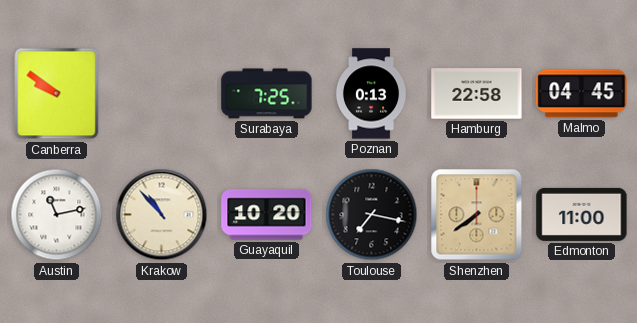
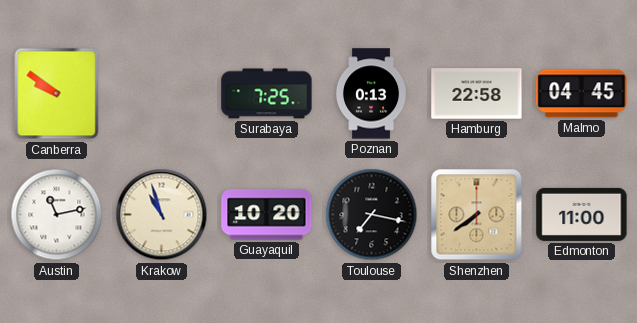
Krakow: 10:53 -> 10:57
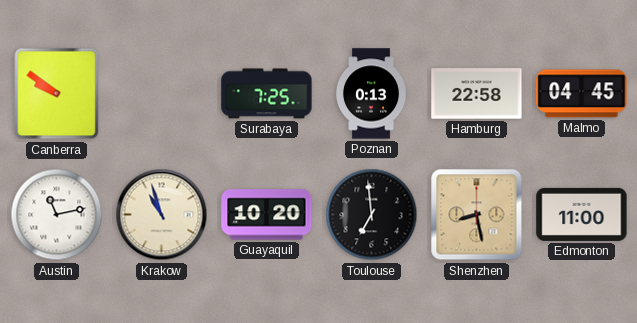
Toulouse: 7:17 -> 6:59
Shenzhen: 7:39 -> 8:28
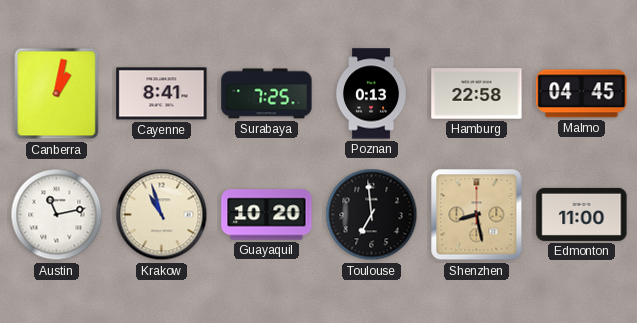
Canberra: 9:51 -> 1:02
Cayenne: none -> 8:41
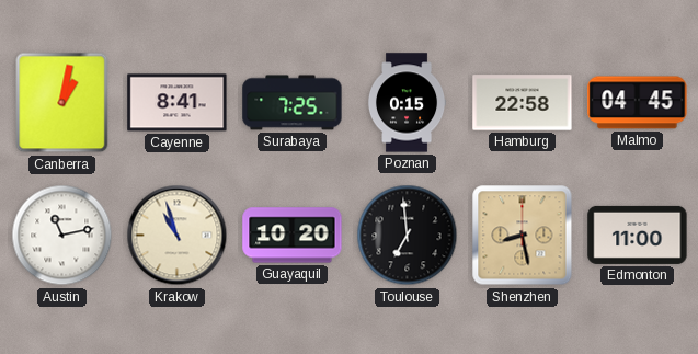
Poznan: 0:13 -> 0:15
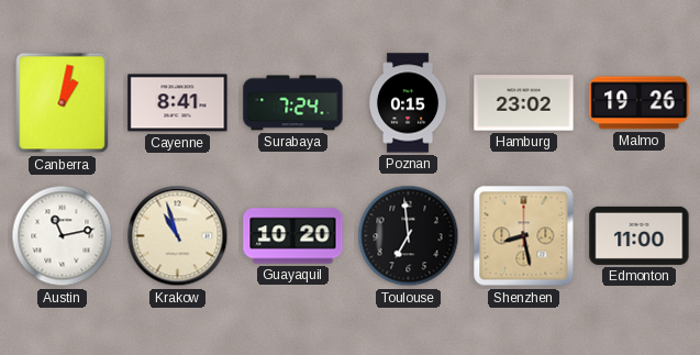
Surabaya: 7:25 -> 7:24
Hamburg: 22:58 -> 23:02
Malmo: 04:45 -> 19:26
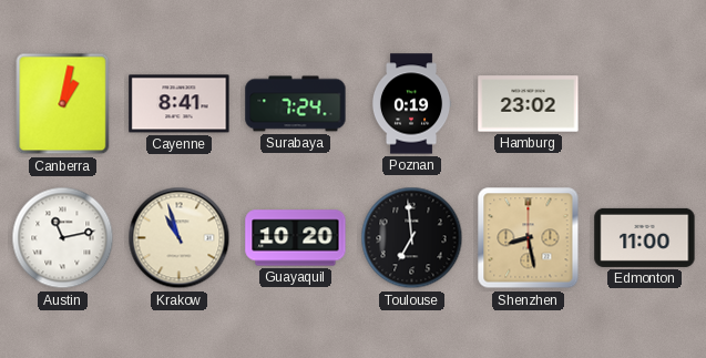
Poznan: 0:15 -> 0:19
Malmo: 19:26 -> none
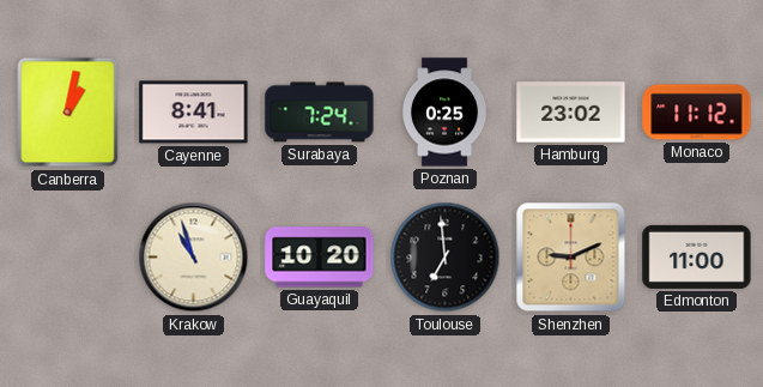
Poznan: 0:19 -> 0:25
Monaco: none -> 11:12
Austin: 11:13 -> none
Shenzhen: 8:28 -> 9:11
